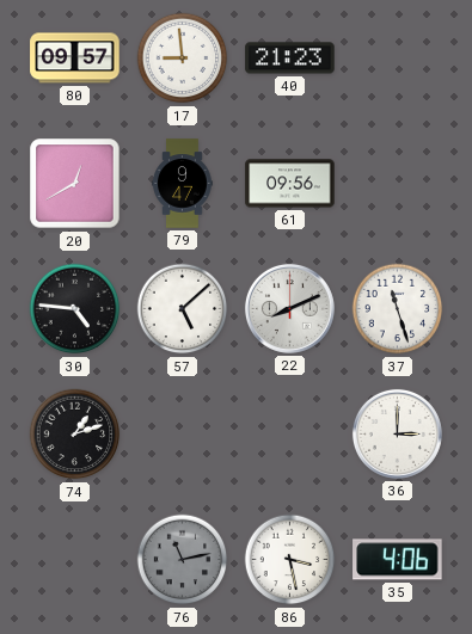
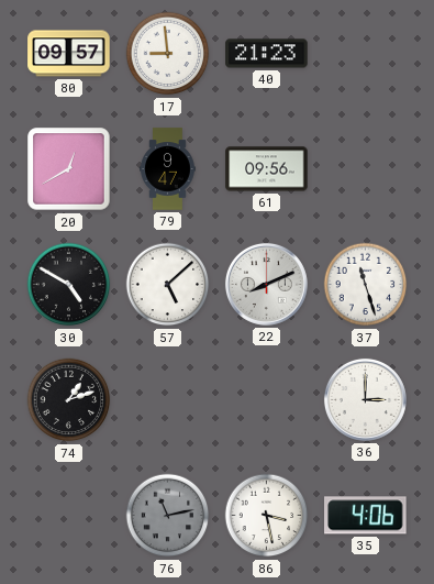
30: 4:46 -> 4:50
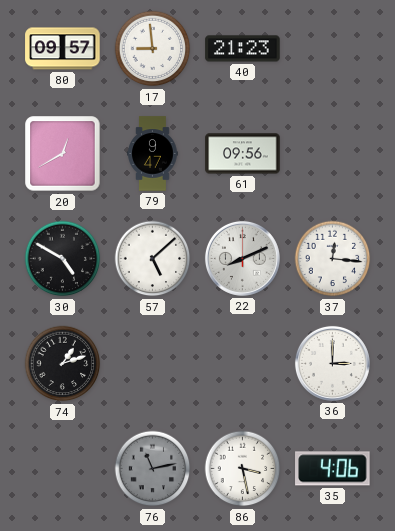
37: 11:27 -> 12:16
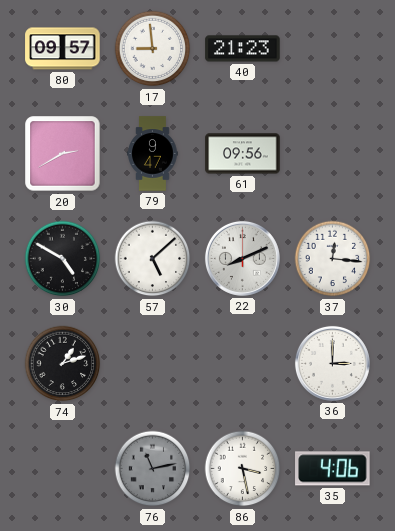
20: 12:40 -> 2:40
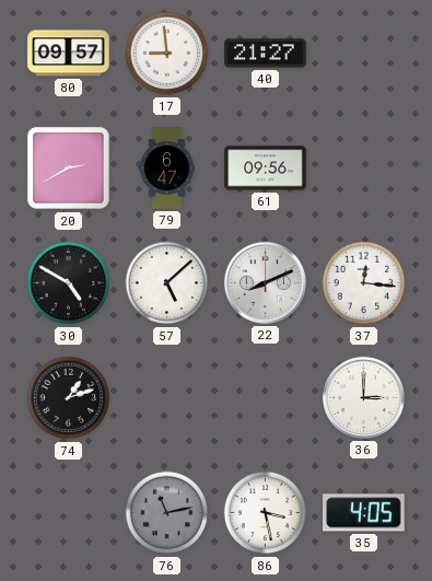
40: 21:23 -> 21:27
79: 9:47 -> 6:47
35: 4:06 -> 4:05
